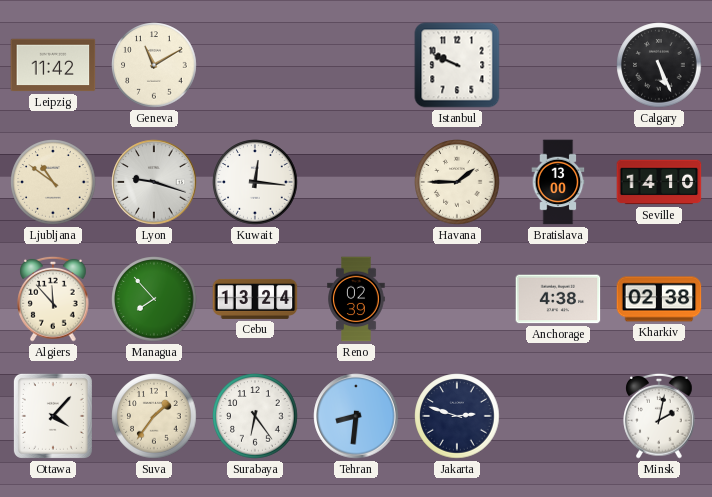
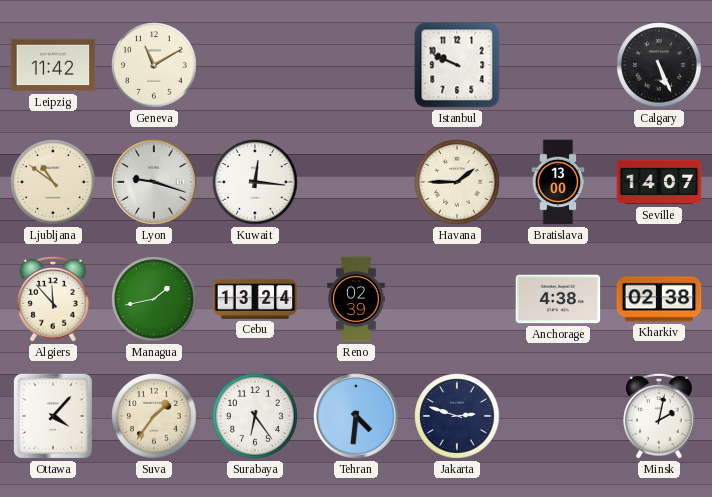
Seville: 14:10 -> 14:07
Managua: 7:53 -> 1:43
Tehran: 8:31 -> 4:31
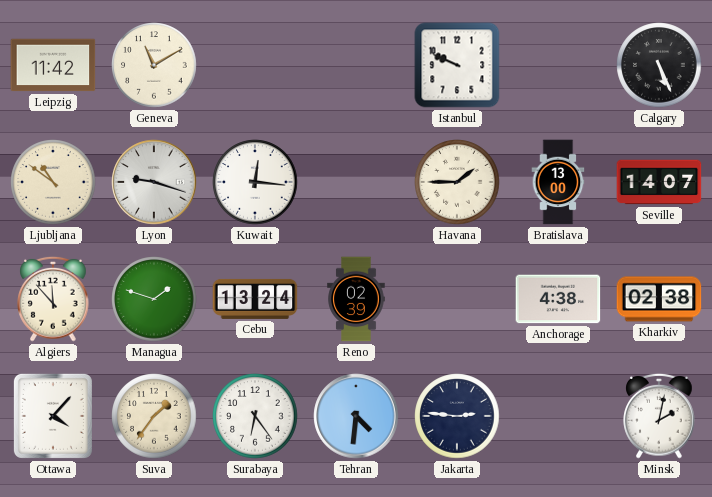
Managua: 1:43 -> 1:48
Jakarta: 2:48 -> 2:46
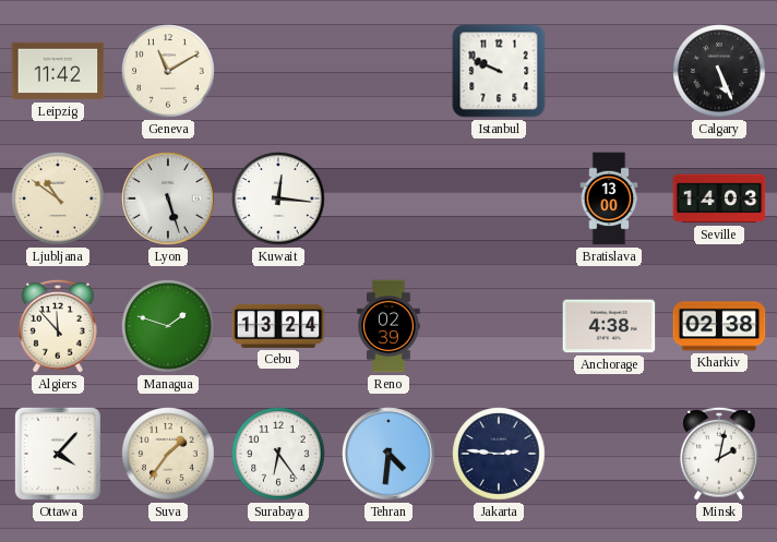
Lyon: 9:18 -> 5:27
Havana: 1:45 -> none
Seville: 14:07 -> 14:03
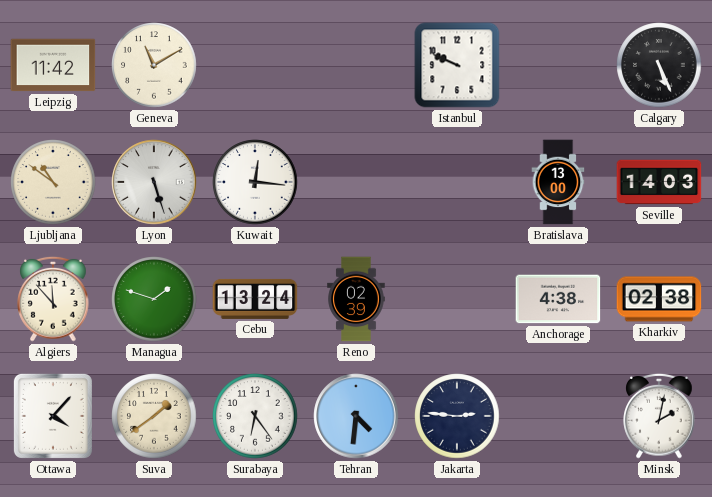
Suva: 1:36 -> 1:39
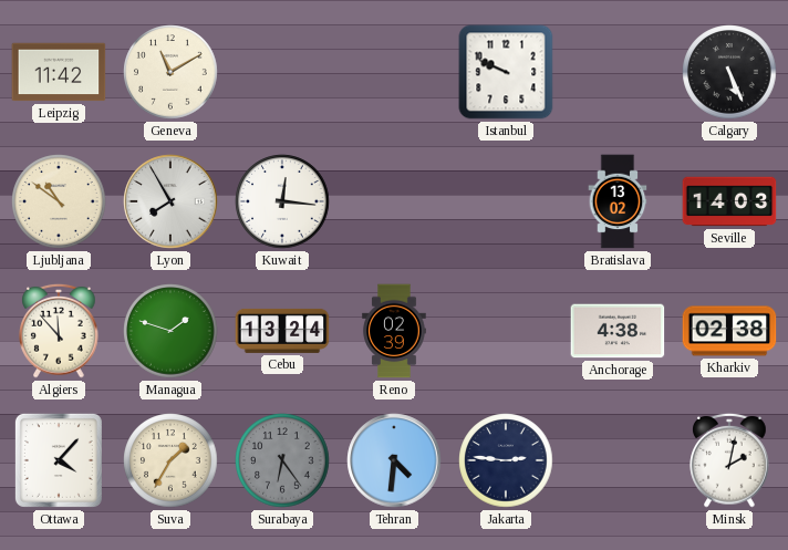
Lyon: 5:27 -> 7:55
Bratislava: 13:00 -> 13:02
Suva: 1:39 -> 1:35
Surabaya dial: white -> grey
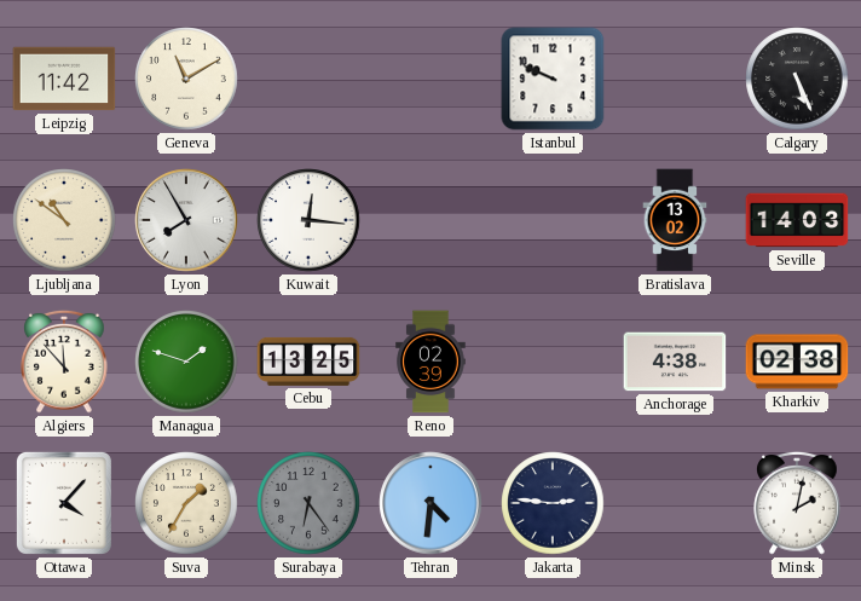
Cebu: 13:24 -> 13:25
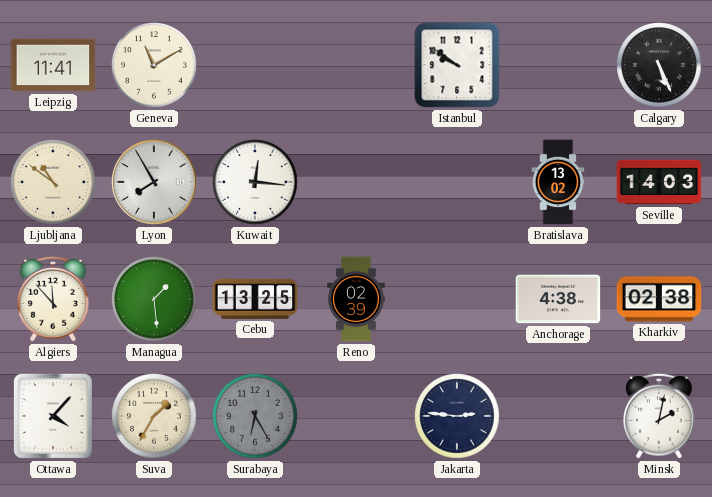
Leipzig: 11:42 -> 11:41
Istanbul: 9:49 -> 9:51
Managua: 1:48 -> 1:29
Surabaya: 6:24 -> 6:25
Tehran: 4:31 -> none
